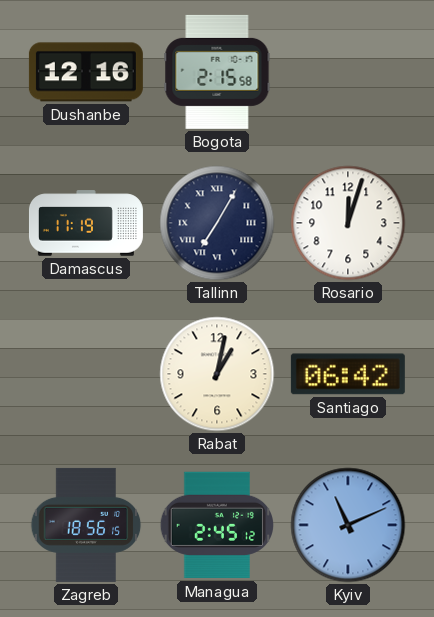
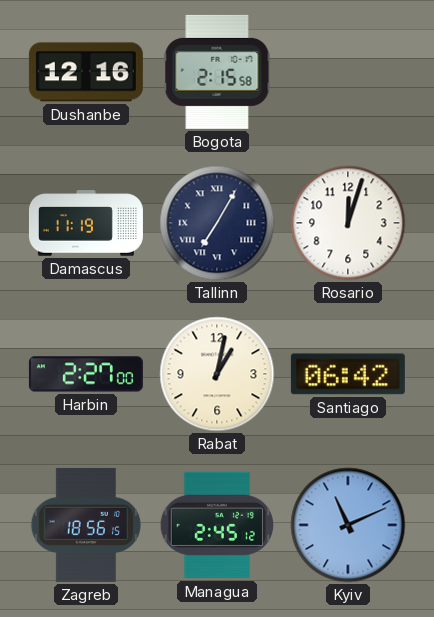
Harbin: none -> 2:27
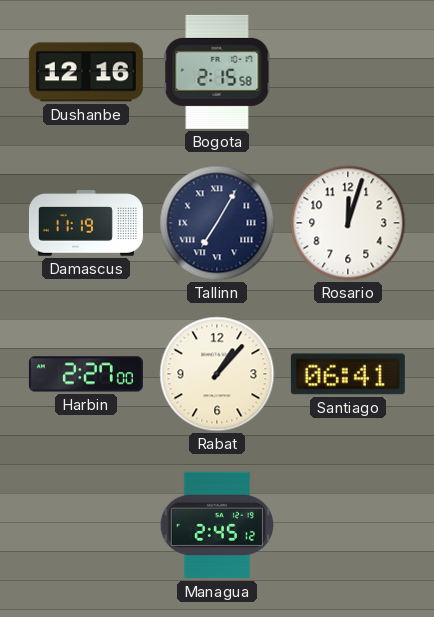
Rabat: 1:02 -> 1:07
Santiago: 06:42 -> 06:41
Zagreb: 18:56 -> none
Kyiv: 11:11 -> none
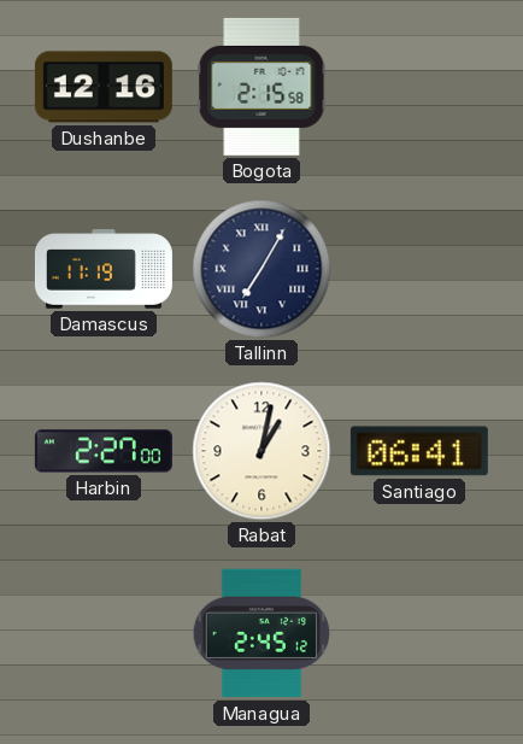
Rosario: 12:03 -> none
Rabat: 1:07 -> 1:02
